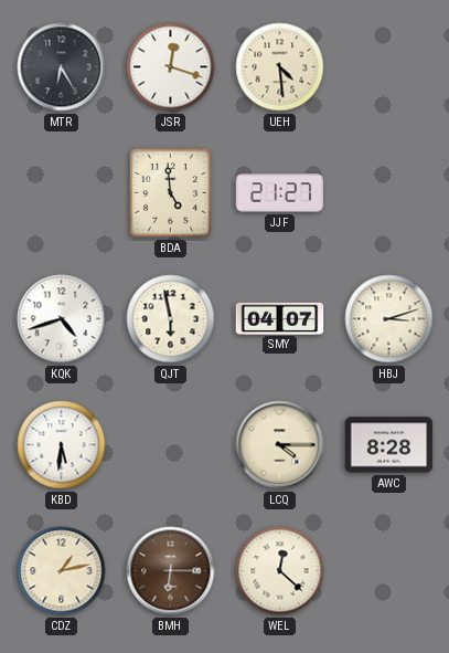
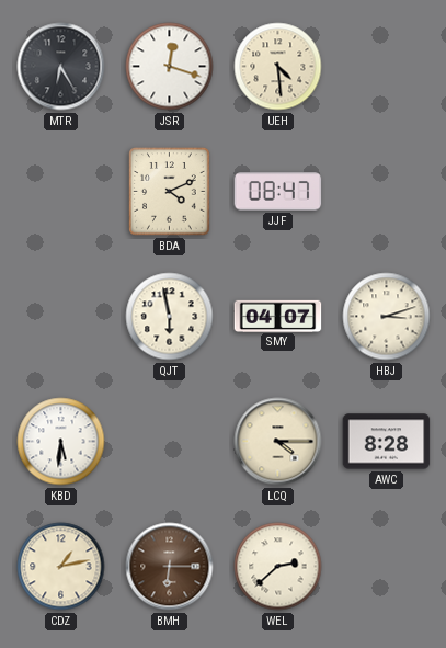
BDA: 4:59 -> 4:11
JJF: 21:27 -> 08:47
KQK: 4:42 -> none
WEL: 12:22 -> 2:38
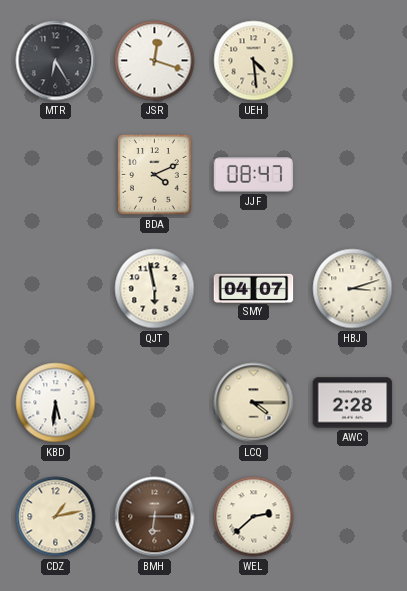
AWC: 8:28 -> 2:28
